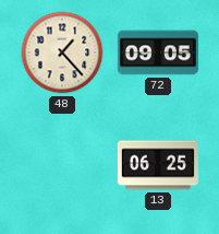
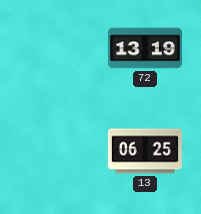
48: 1:23 -> none
72: 09:05 -> 13:19
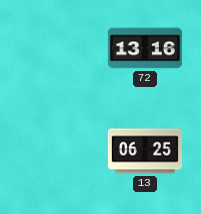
72: 13:19 -> 13:16
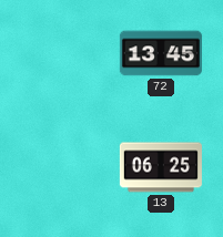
72: 13:16 -> 13:45
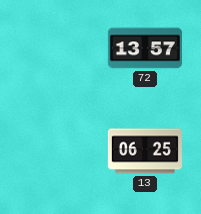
72: 13:45 -> 13:57
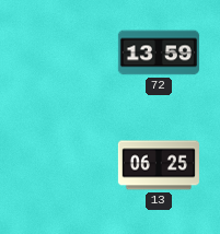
72: 13:57 -> 13:59
